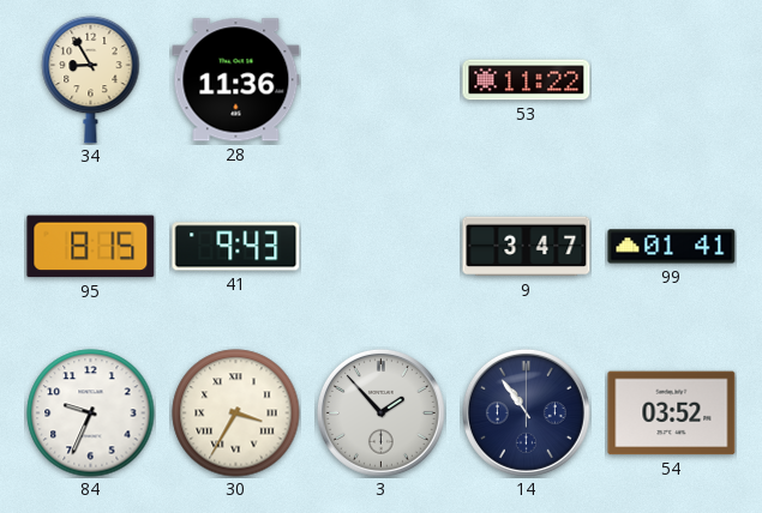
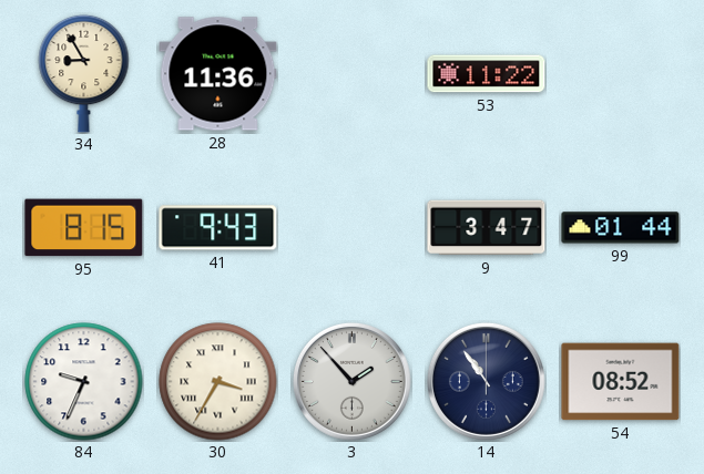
99: 01:41 -> 01:44
54: 03:52 -> 08:52
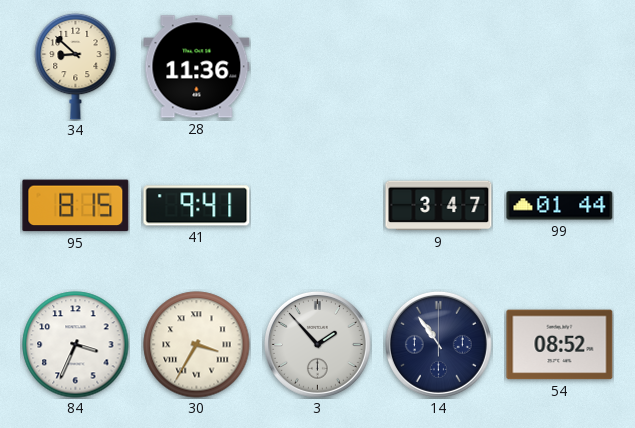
34: 8:55 -> 8:52
53: 11:22 -> none
41: 9:43 -> 9:41
84: 9:34 -> 3:34
